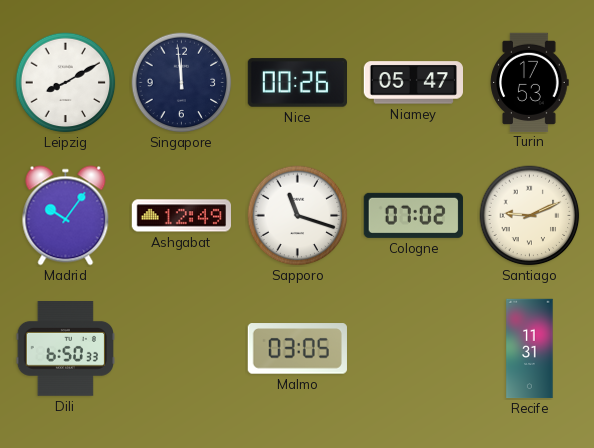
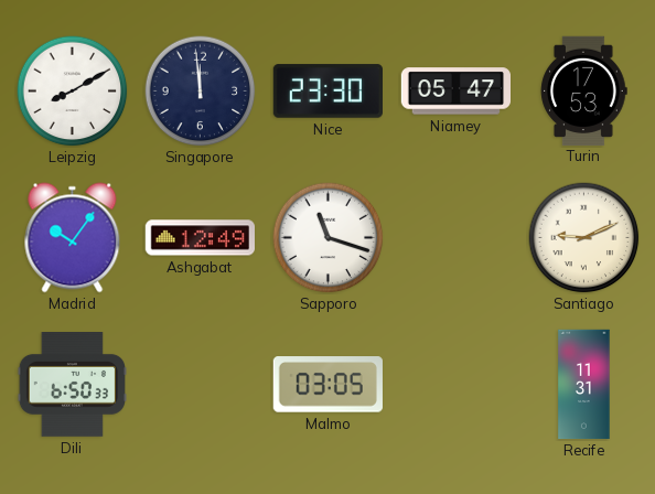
Nice: 00:26 -> 23:30
Cologne: 07:02 -> none
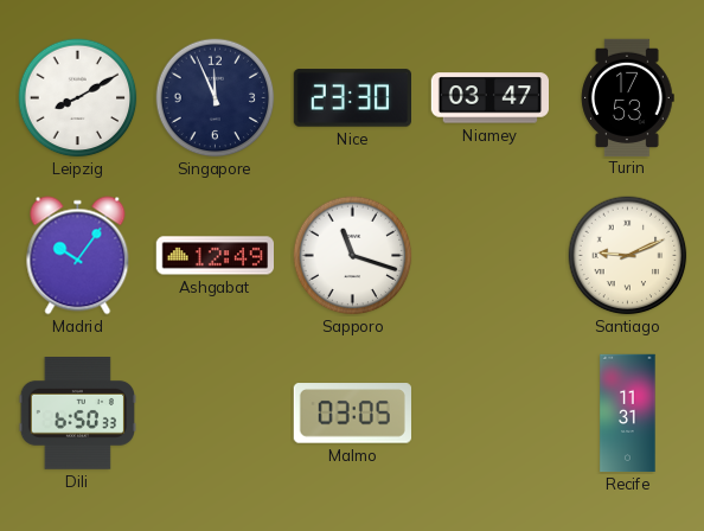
Singapore: 11:59 -> 11:56
Niamey: 05:47 -> 03:47
